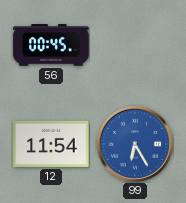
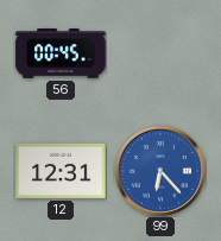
12: 11:54 -> 12:31
99: 6:25 -> 6:23
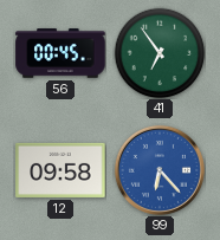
41: none -> 6:54
12: 12:31 -> 09:58
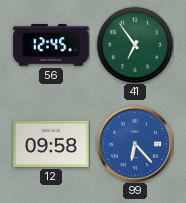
56: 00:45 -> 12:45
